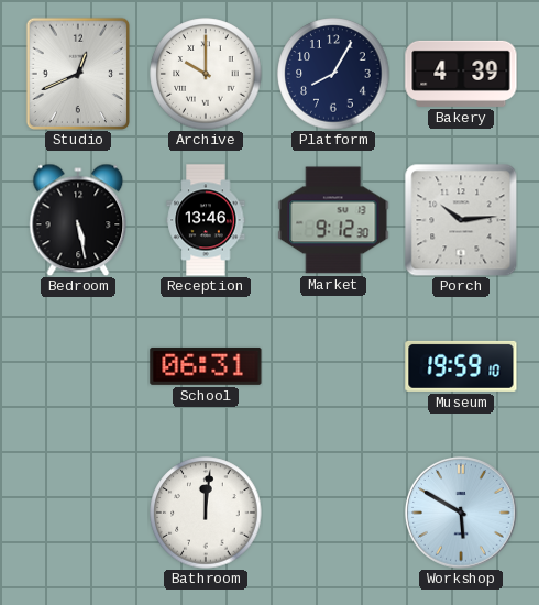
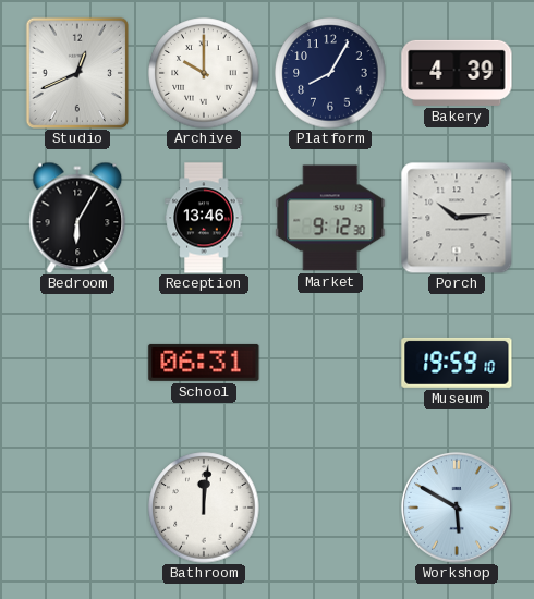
Bedroom: 5:28 -> 6:05
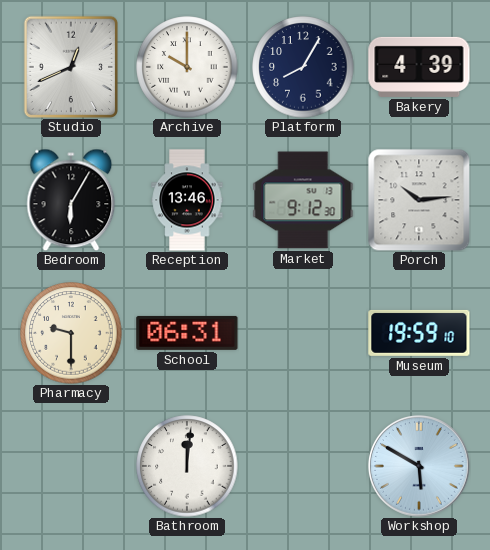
Pharmacy: none -> 9:30
